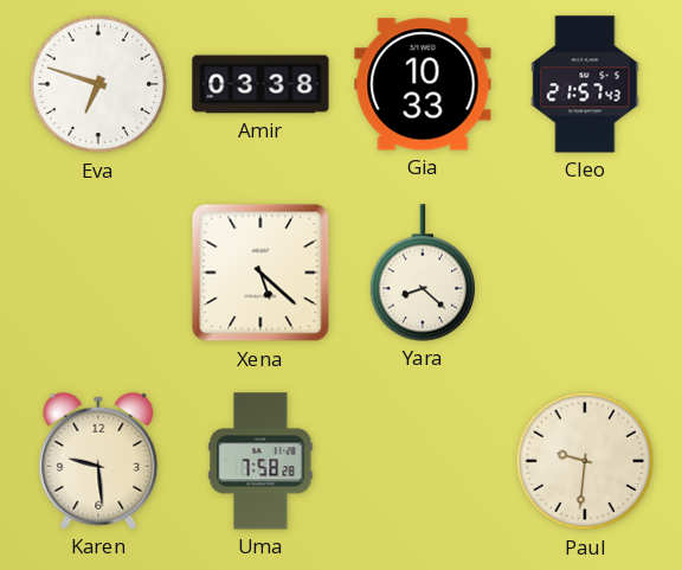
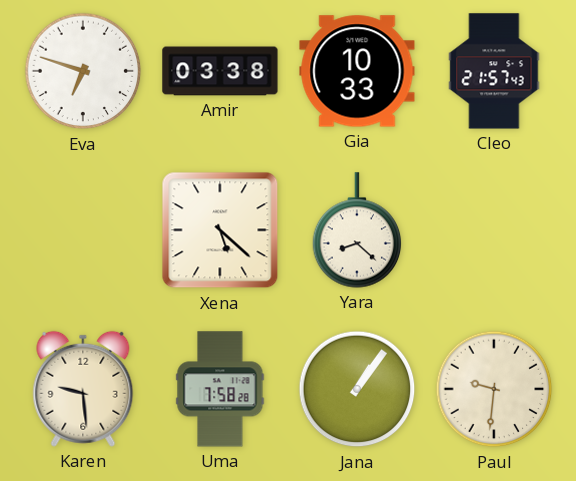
Jana: none -> 1:06
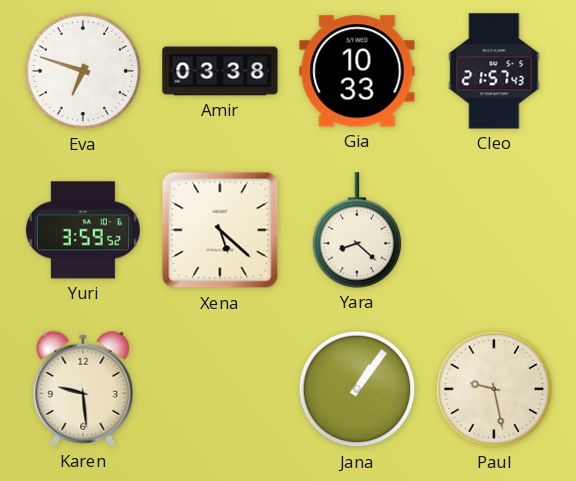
Yuri: none -> 3:59
Uma: 7:58 -> none
Paul: 9:31 -> 9:28
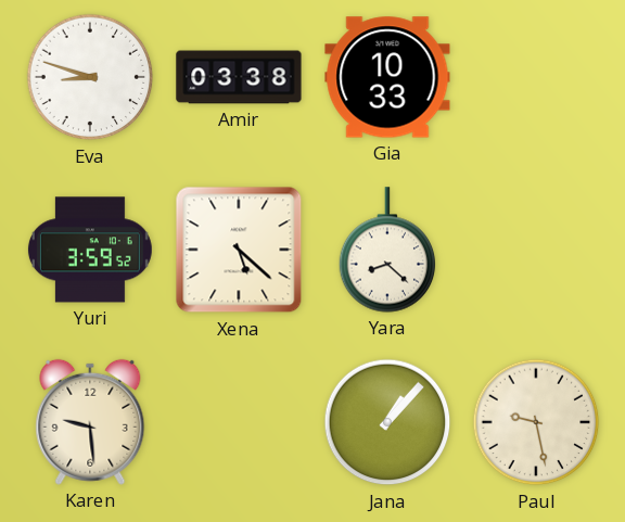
Eva: 6:48 -> 8:48
Cleo: 21:57 -> none
Jana: 1:06 -> 1:07
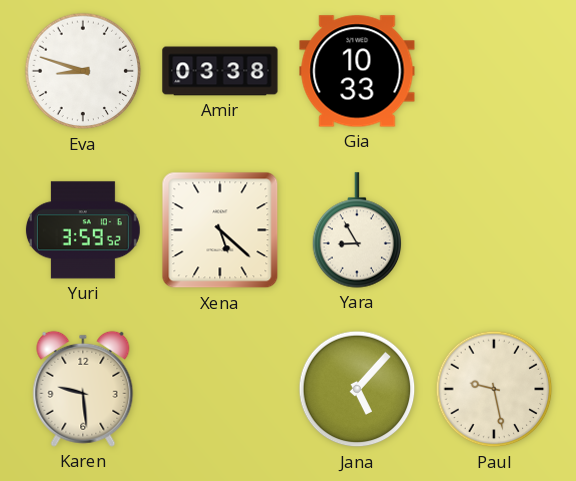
Yara: 8:22 -> 8:55
Jana: 1:07 -> 5:07
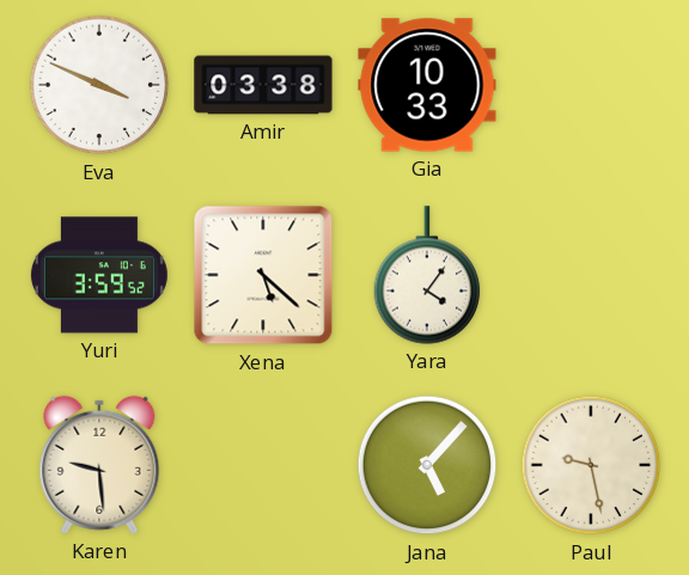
Eva: 8:48 -> 3:49
Yara: 8:55 -> 4:06
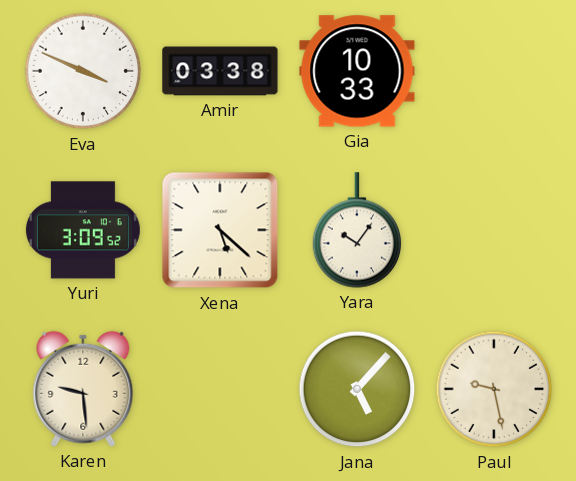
Yuri: 3:59 -> 3:09
Yara: 4:06 -> 10:06
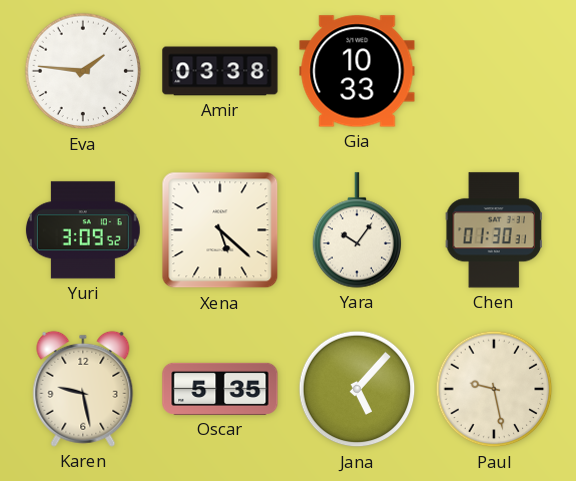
Eva: 3:49 -> 1:46
Chen: none -> 01:30
Karen: 9:29 -> 9:28
Oscar: none -> 5:35
